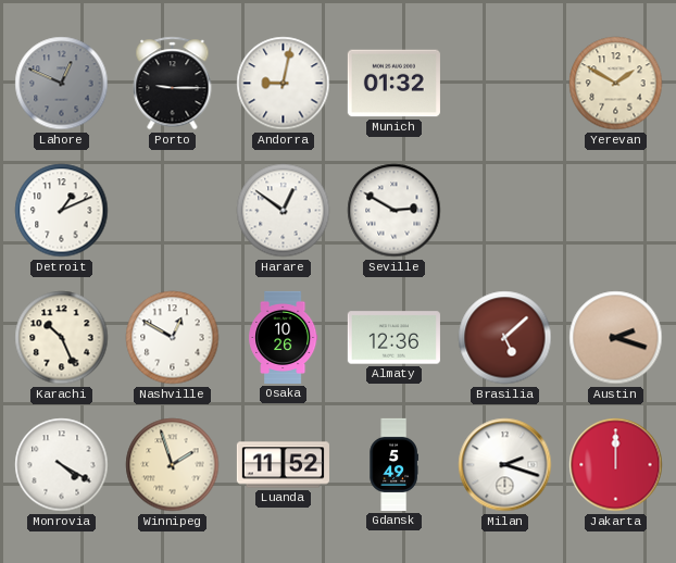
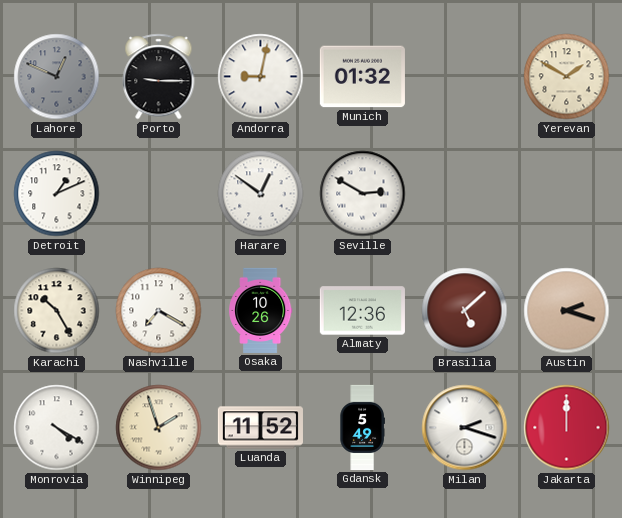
Karachi: 10:26 -> 10:25
Nashville: 12:50 -> 7:20
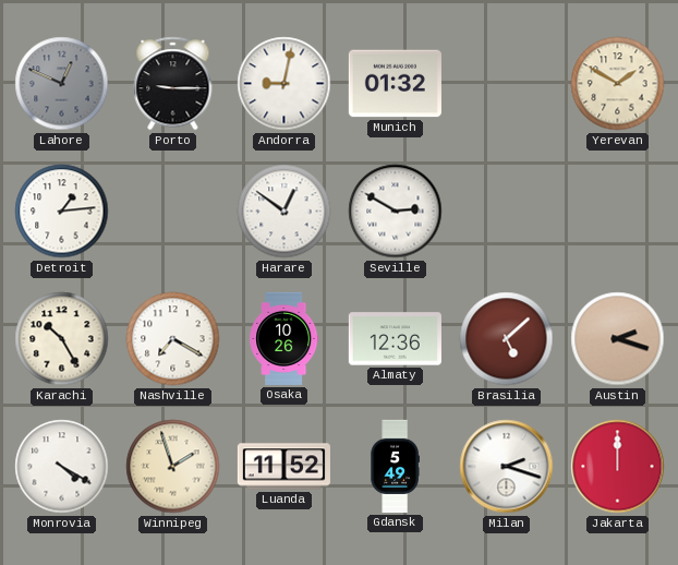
Detroit: 1:11 -> 1:14
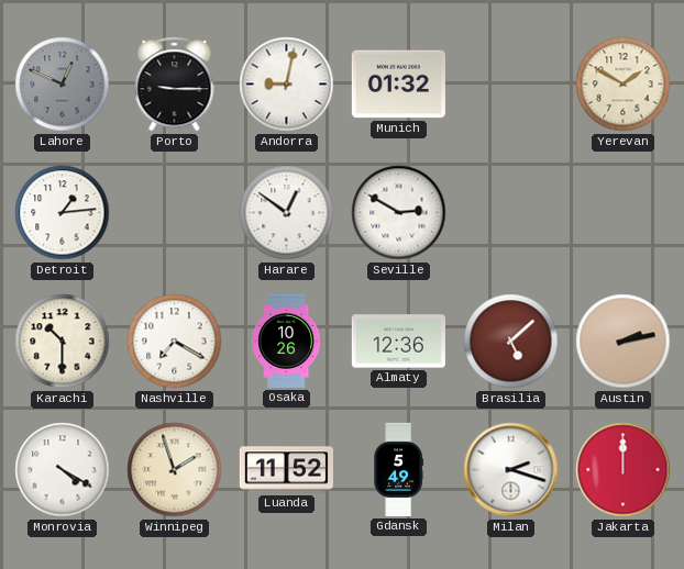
Karachi: 10:25 -> 10:30
Austin: 2:18 -> 2:13
